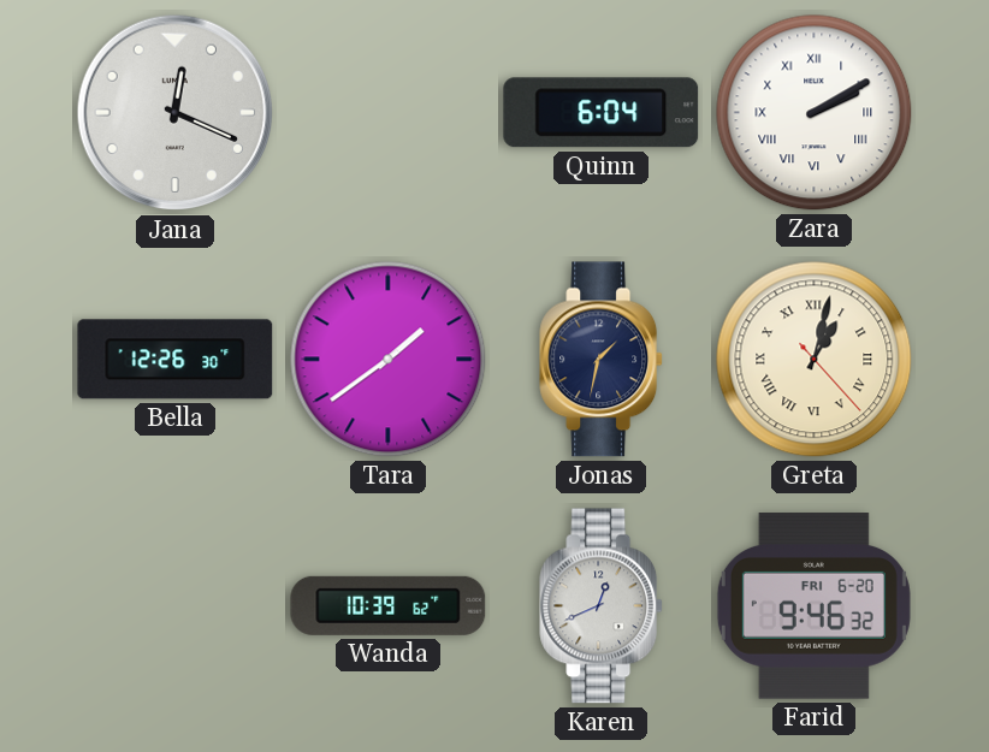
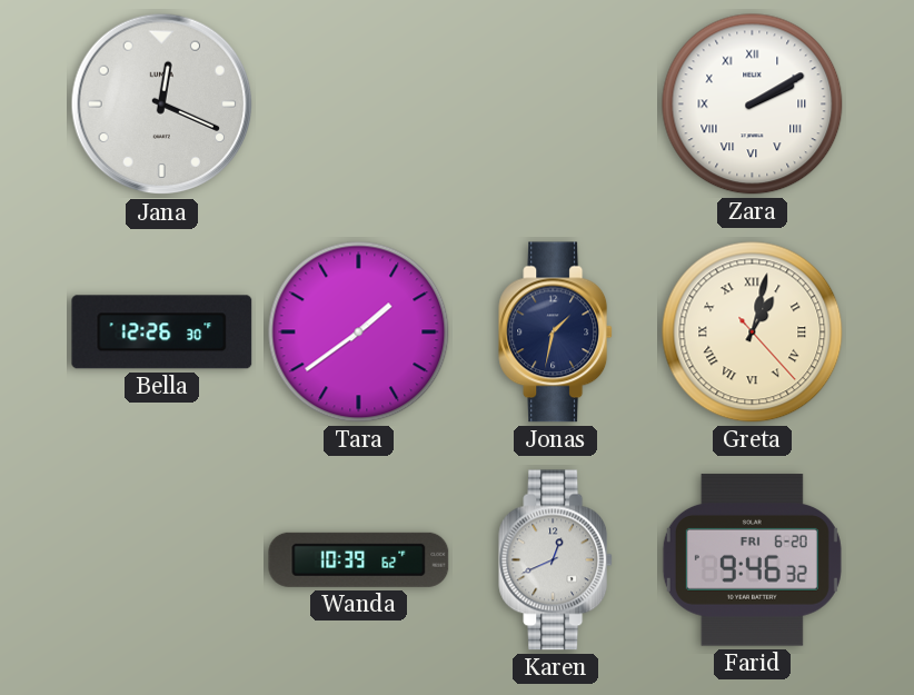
Quinn: 6:04 -> none
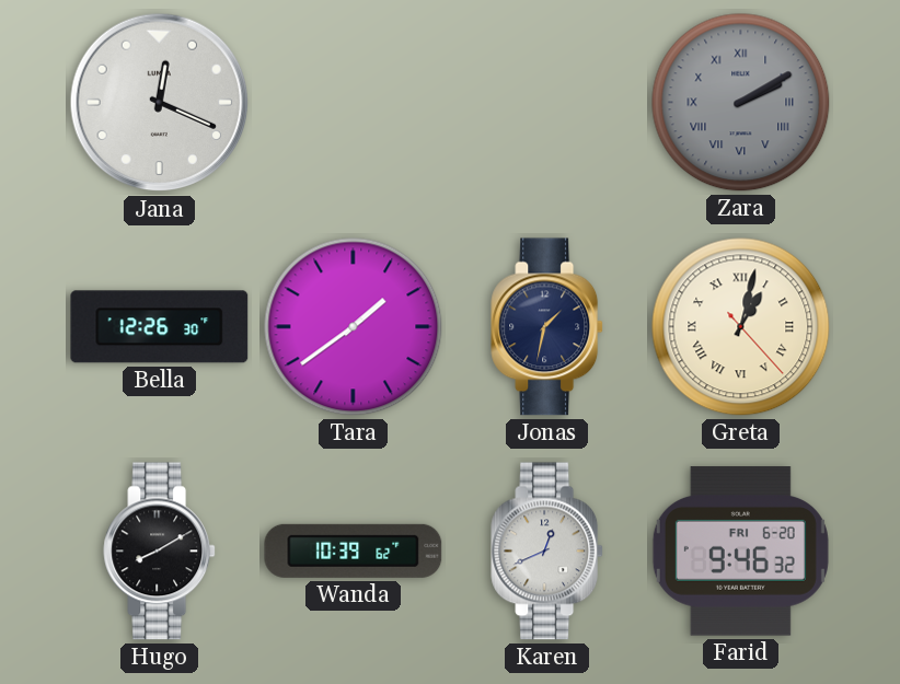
Zara dial: white -> grey
Hugo: none -> 8:10
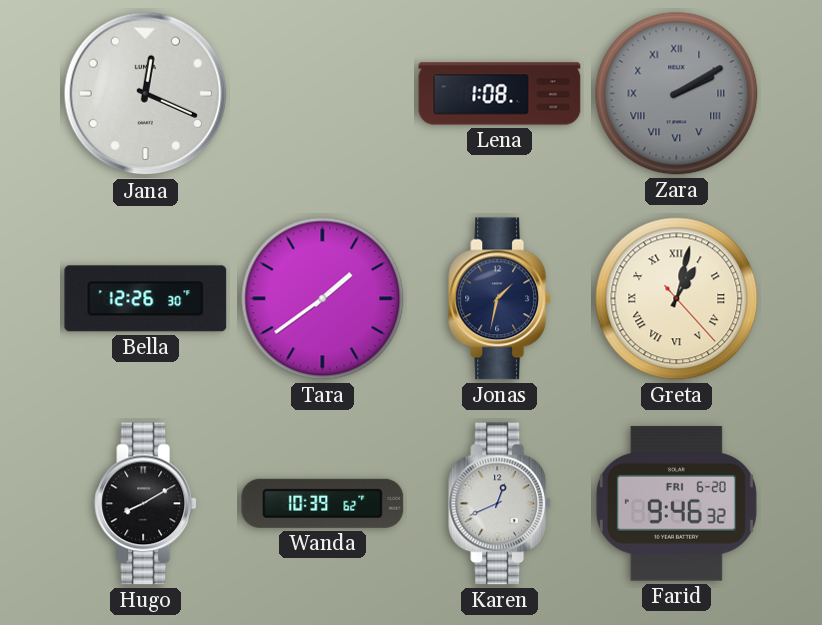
Lena: none -> 1:08
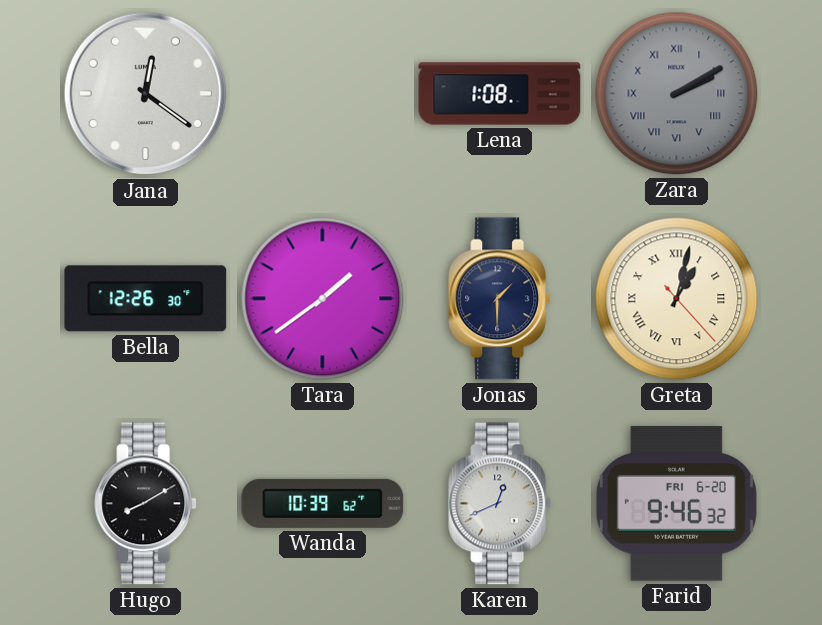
Jana: 12:19 -> 12:21
Jonas: 1:32 -> 1:30
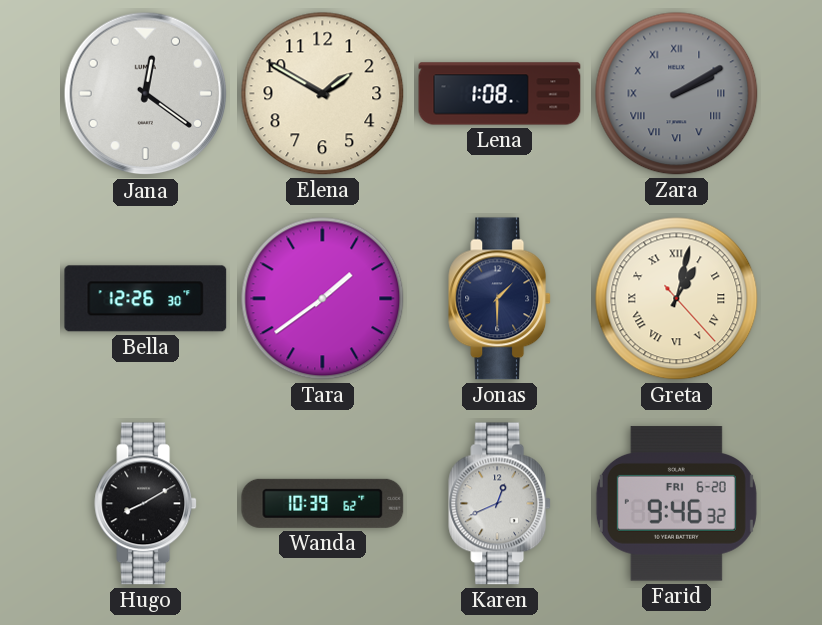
Elena: none -> 1:50
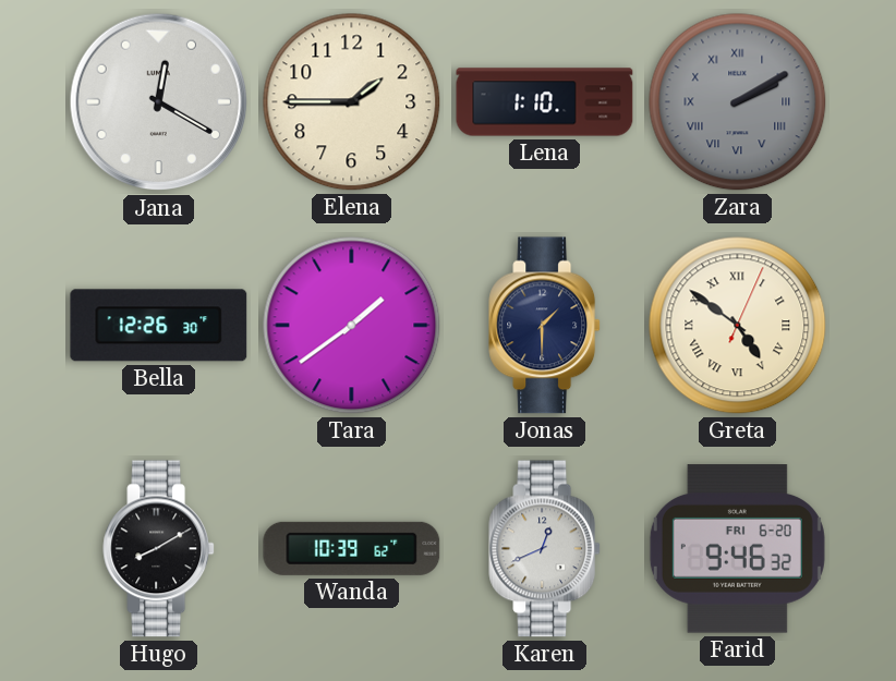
Jana: 12:21 -> 12:20
Elena: 1:50 -> 1:45
Lena: 1:08 -> 1:10
Greta: 1:02 -> 4:51
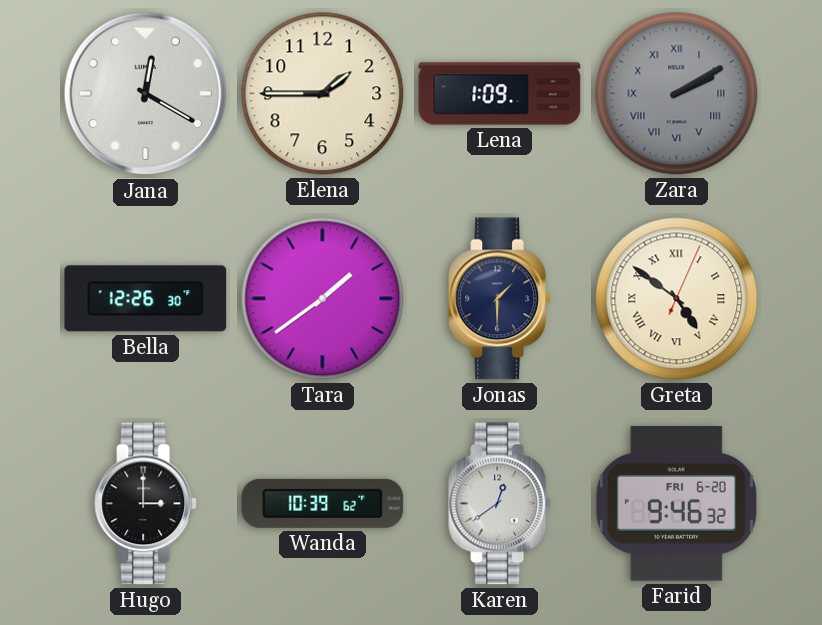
Lena: 1:10 -> 1:09
Hugo: 8:10 -> 3:00
Karen: 12:41 -> 12:39
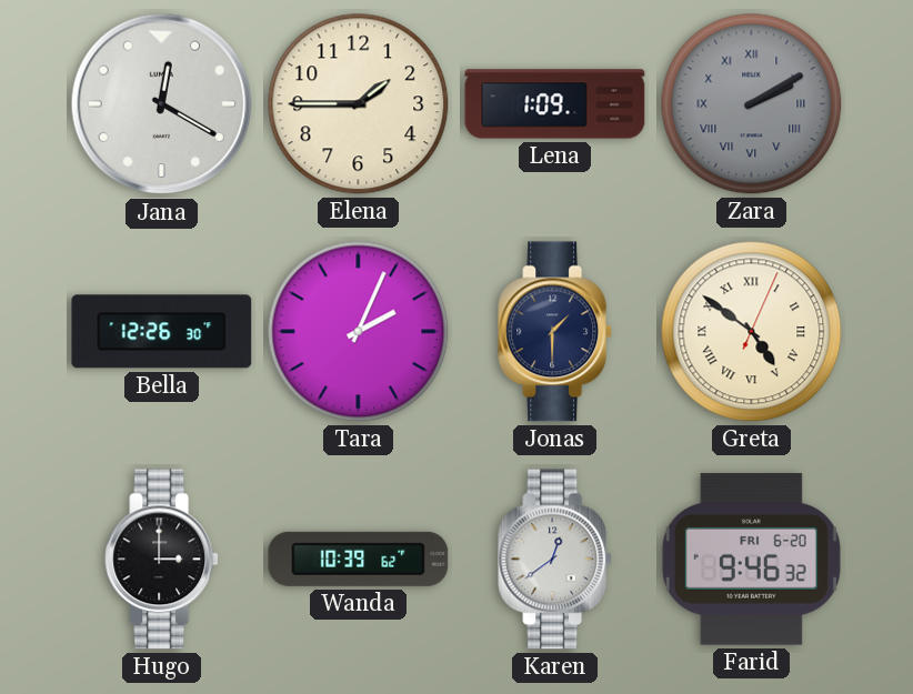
Tara: 1:39 -> 2:04
